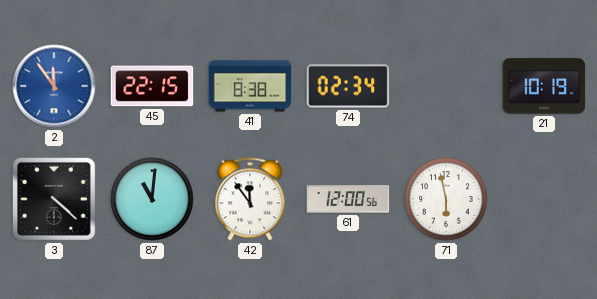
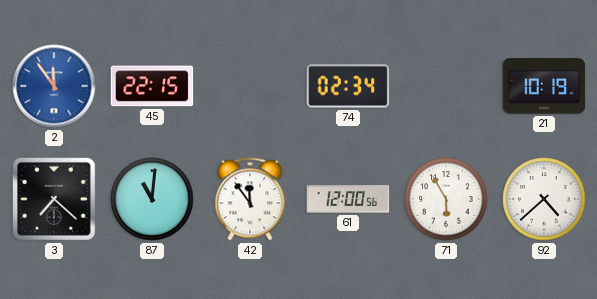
41: 8:38 -> none
3: 4:22 -> 7:22
71: 5:58 -> 5:55
92: none -> 4:38
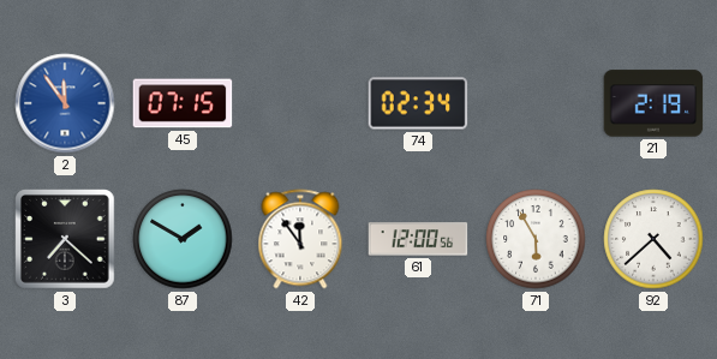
45: 22:15 -> 07:15
21: 10:19 -> 2:19
87: 11:01 -> 1:50
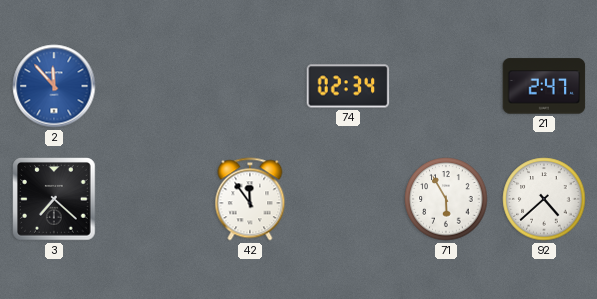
2: 11:54 -> 11:53
45: 07:15 -> none
21: 2:19 -> 2:47
87: 1:50 -> none
61: 12:00 -> none
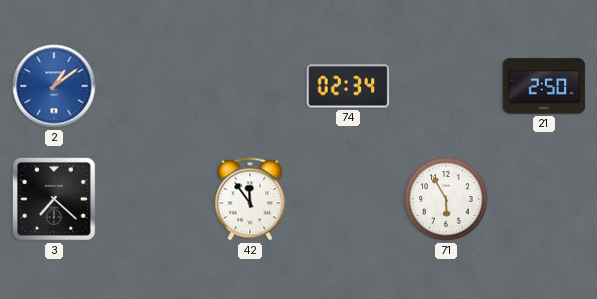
2: 11:53 -> 1:09
21: 2:47 -> 2:50
92: 4:38 -> none
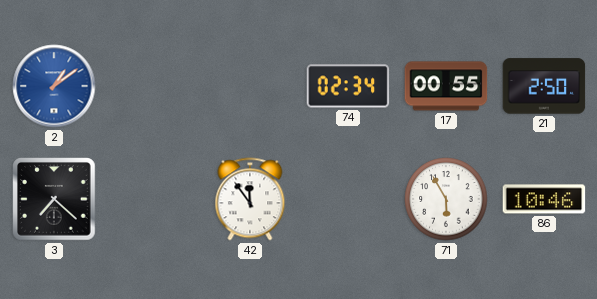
17: none -> 00:55
86: none -> 10:46
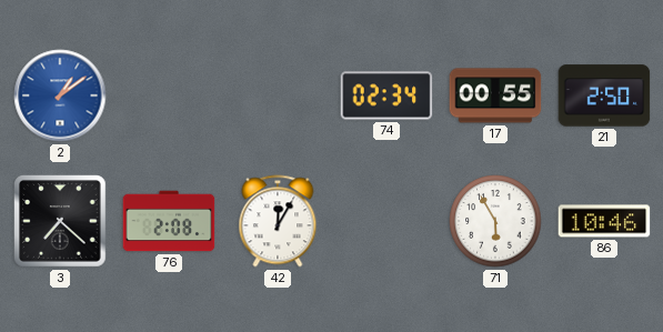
76: none -> 2:08
42: 11:54 -> 12:05
